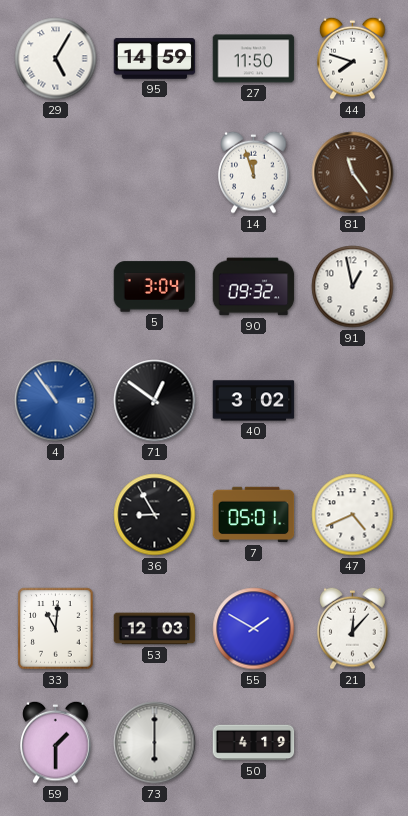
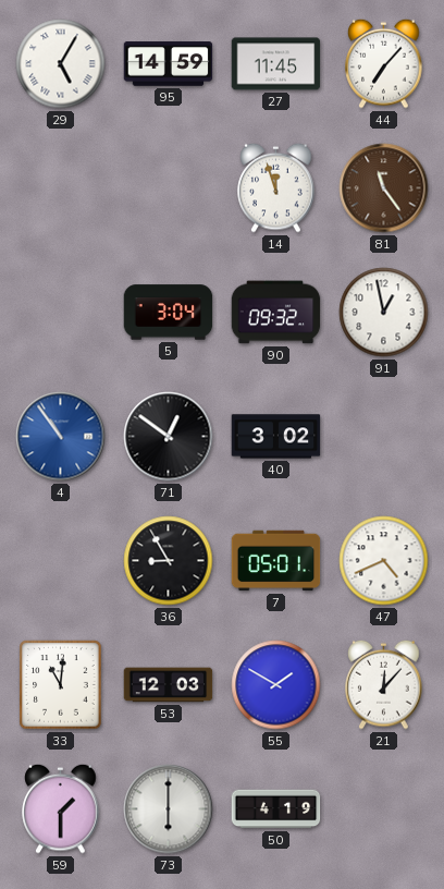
27: 11:50 -> 11:45
44: 7:48 -> 7:07
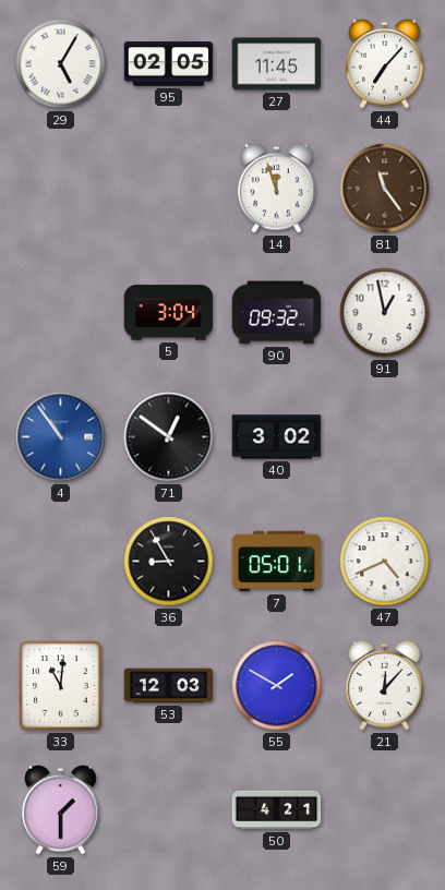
95: 14:59 -> 02:05
73: 6:00 -> none
50: 4:19 -> 4:21
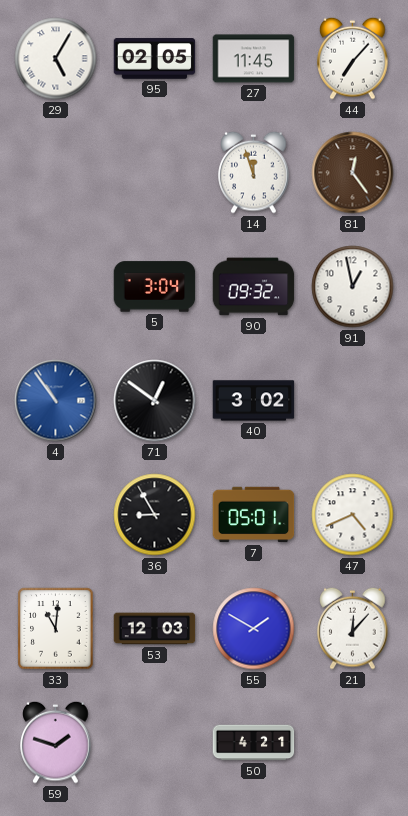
81: 11:24 -> 12:24
59: 1:30 -> 1:48
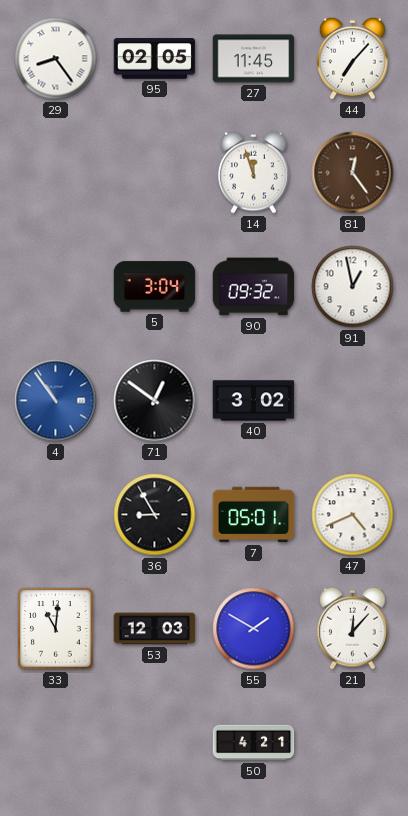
29: 5:05 -> 8:24
59: 1:48 -> none
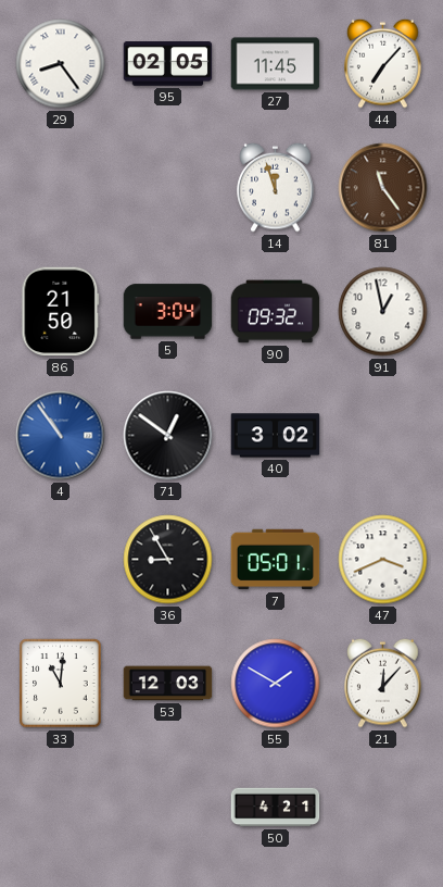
81: 12:24 -> 11:24
86: none -> 21:50
47: 4:41 -> 3:41
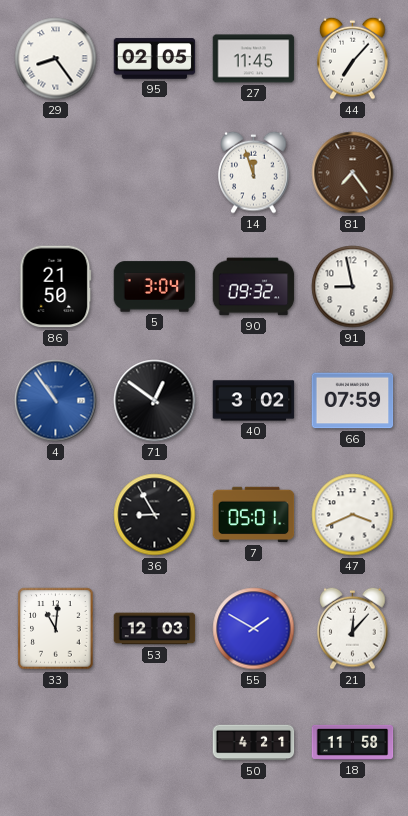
81: 11:24 -> 7:24
91: 12:58 -> 8:58
66: none -> 07:59
18: none -> 11:58
